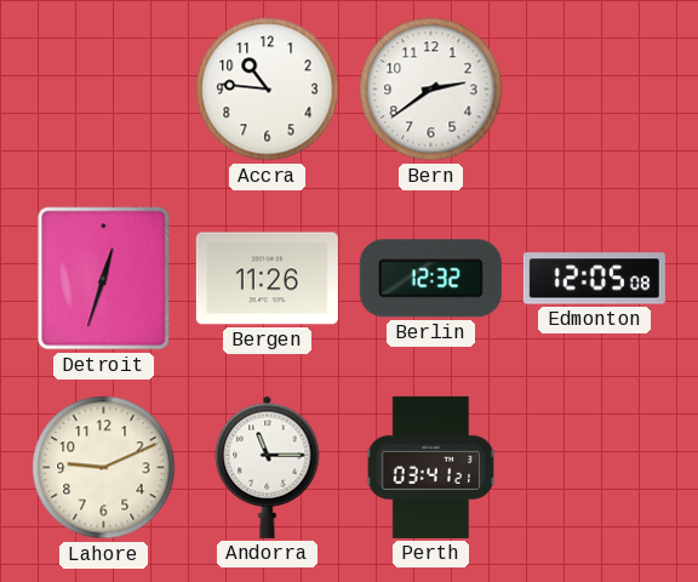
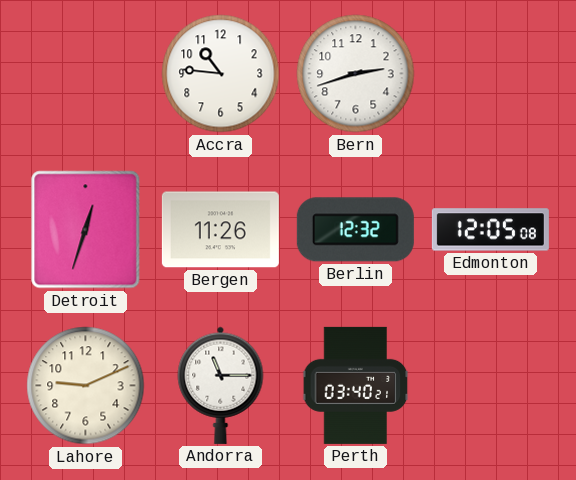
Bern: 2:39 -> 2:42
Perth: 03:41 -> 03:40
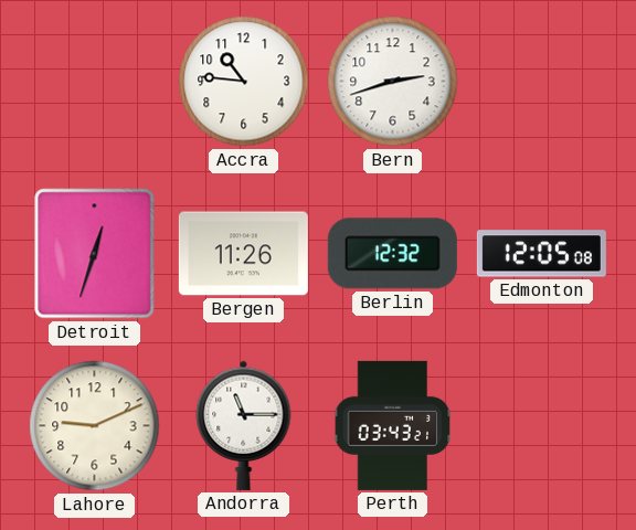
Perth: 03:40 -> 03:43
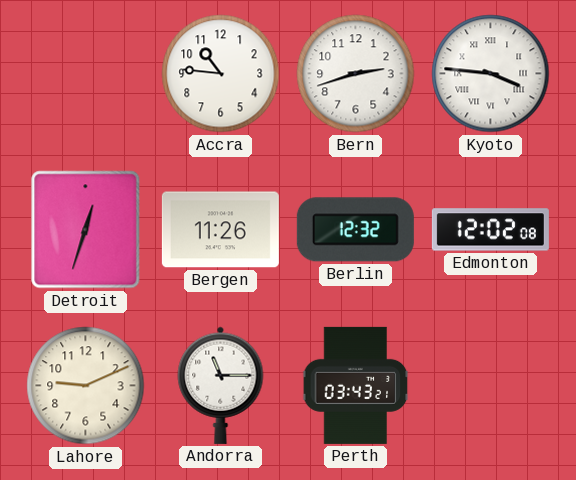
Kyoto: none -> 3:46
Edmonton: 12:05 -> 12:02
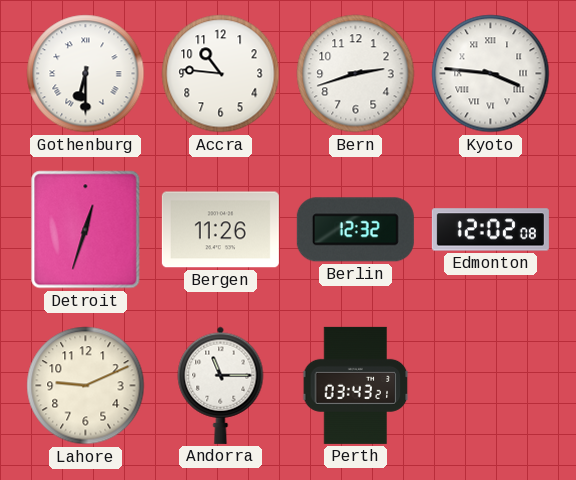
Gothenburg: none -> 6:30
